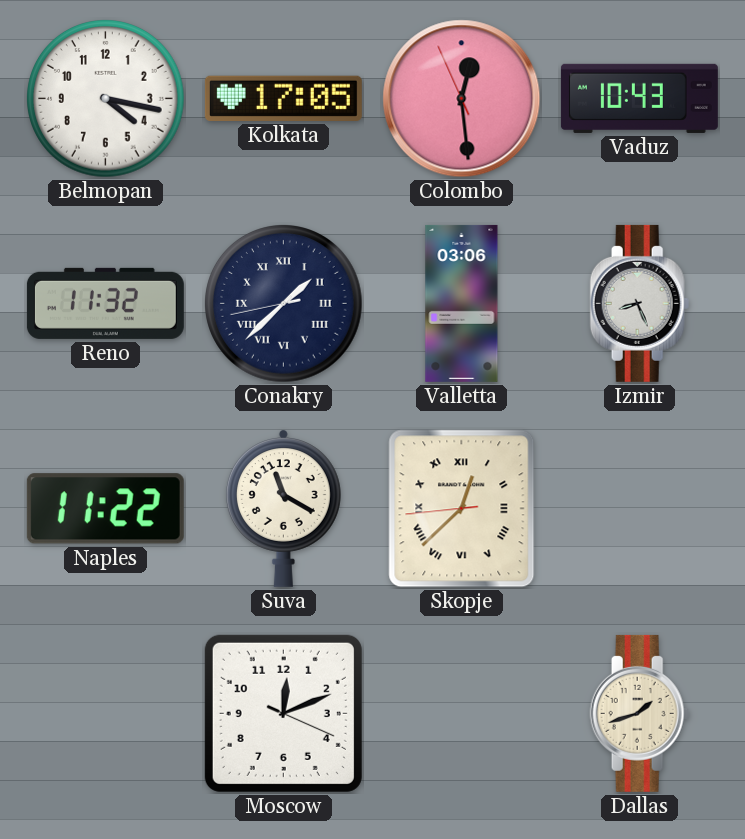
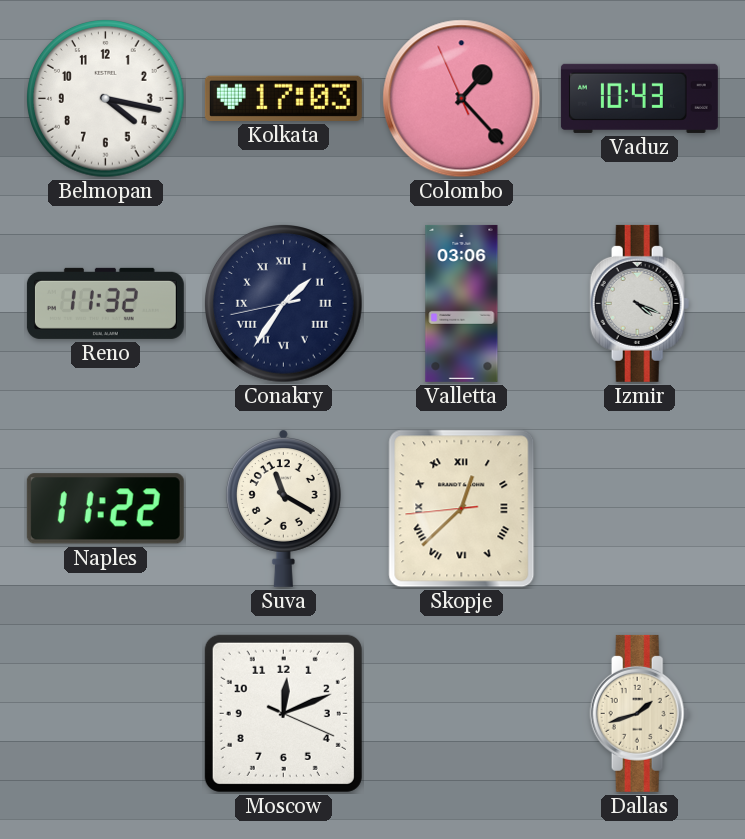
Kolkata: 17:05 -> 17:03
Colombo: 12:28 -> 1:22
Conakry: 1:37 -> 1:35
Izmir: 8:26 -> 4:19
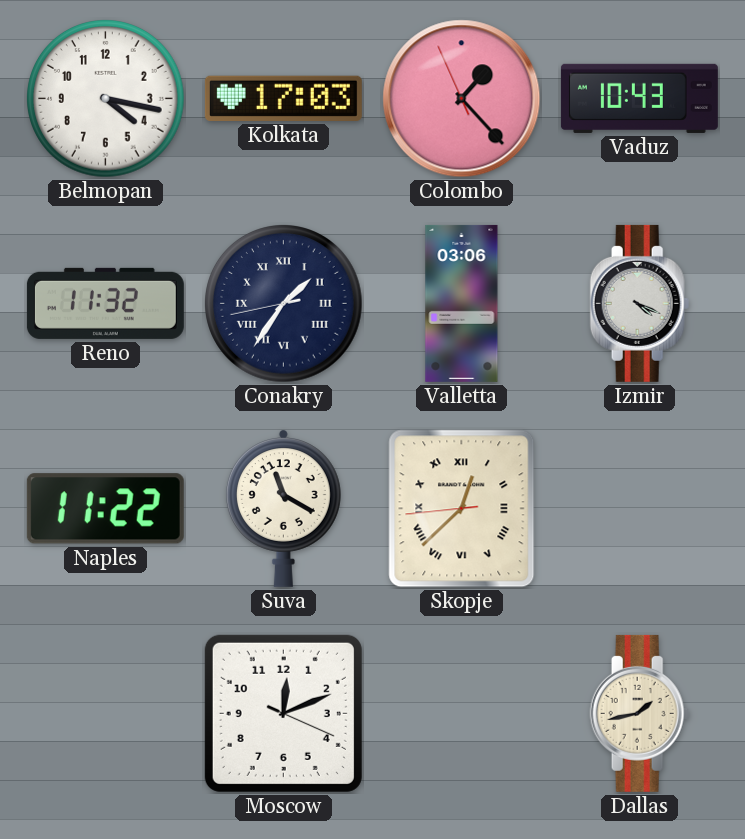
Dallas: 1:42 -> 1:43
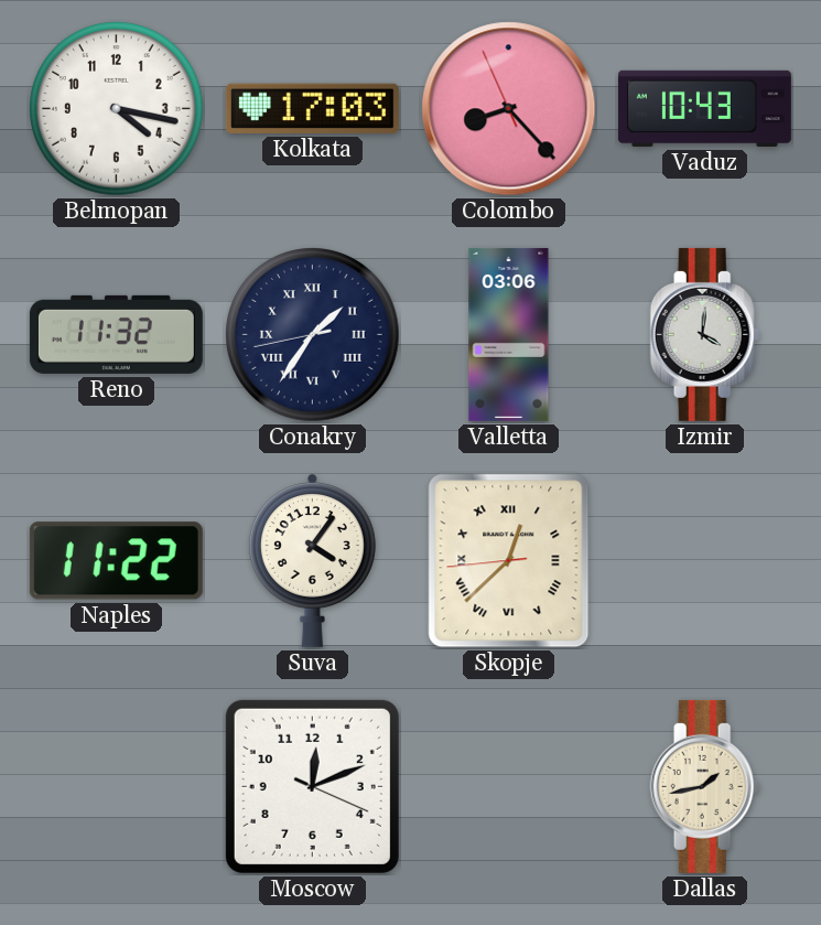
Colombo: 1:22 -> 8:22
Izmir: 4:19 -> 4:01
Suva: 11:20 -> 4:06
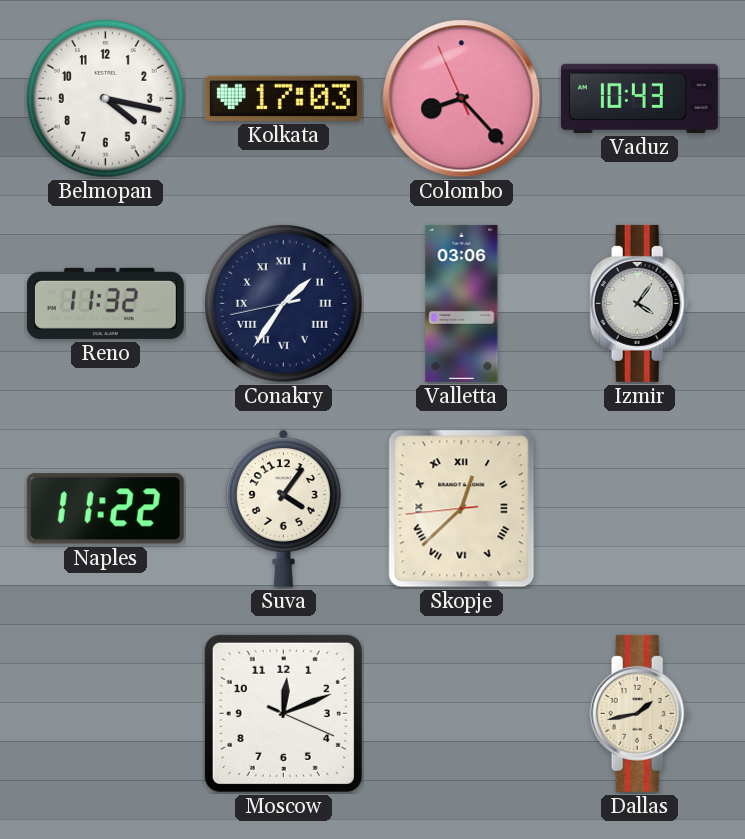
Izmir: 4:01 -> 4:06
